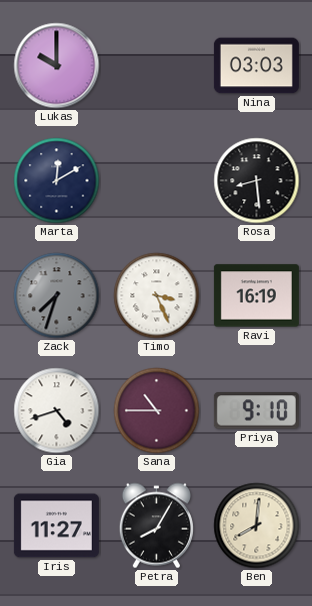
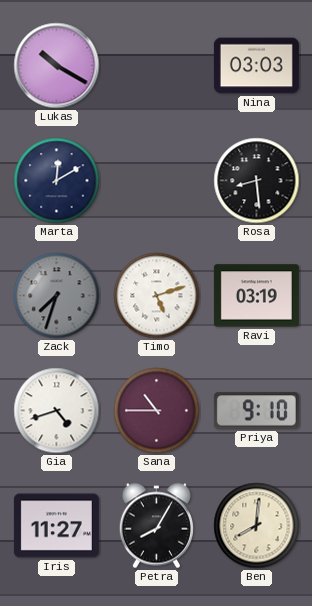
Lukas: 10:00 -> 10:20
Timo: 3:26 -> 5:12
Ravi: 16:19 -> 03:19
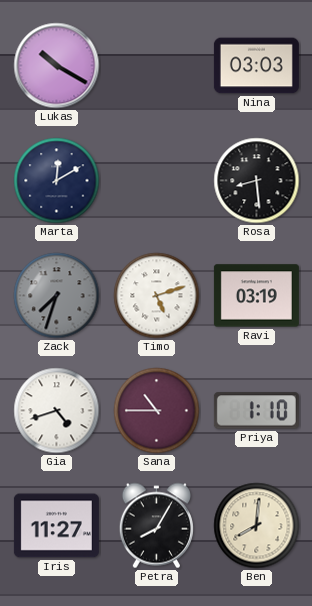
Priya: 9:10 -> 1:10
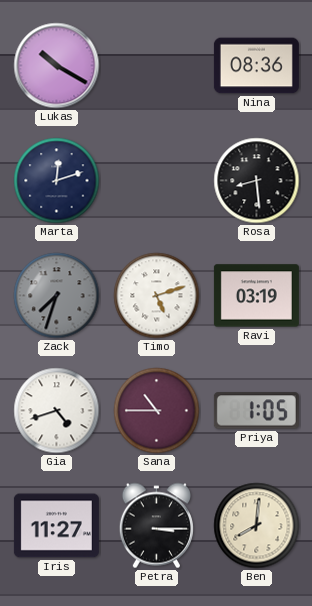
Nina: 03:03 -> 08:36
Marta: 12:10 -> 12:12
Priya: 1:10 -> 1:05
Petra: 8:05 -> 3:15
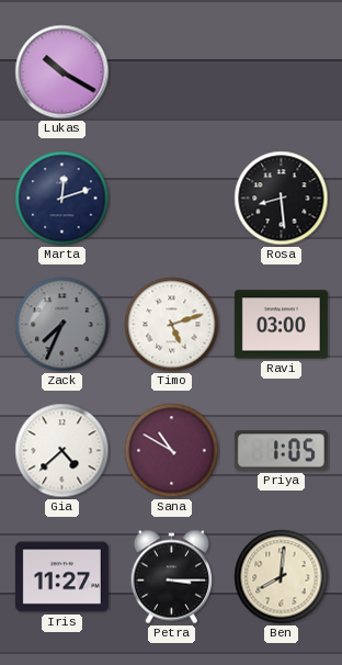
Nina: 08:36 -> none
Zack: 7:33 -> 7:34
Ravi: 03:19 -> 03:00
Gia: 4:42 -> 4:38
Sana: 10:45 -> 10:50
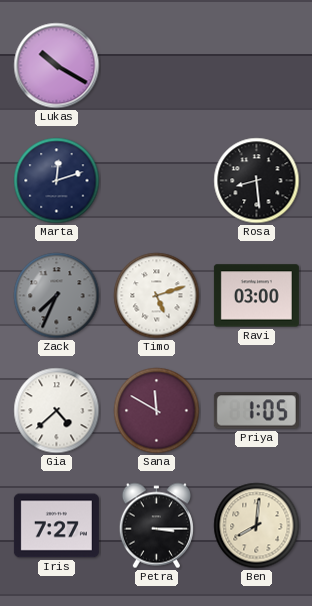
Sana: 10:50 -> 11:50
Iris: 11:27 -> 7:27
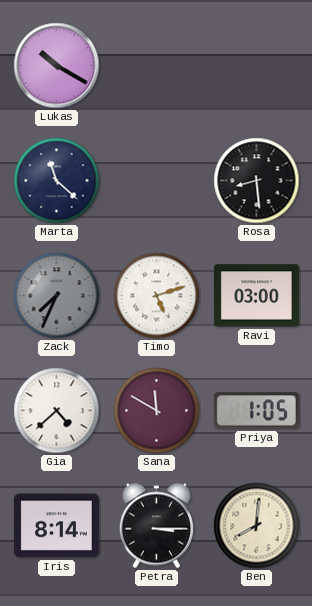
Marta: 12:12 -> 11:22
Iris: 7:27 -> 8:14
